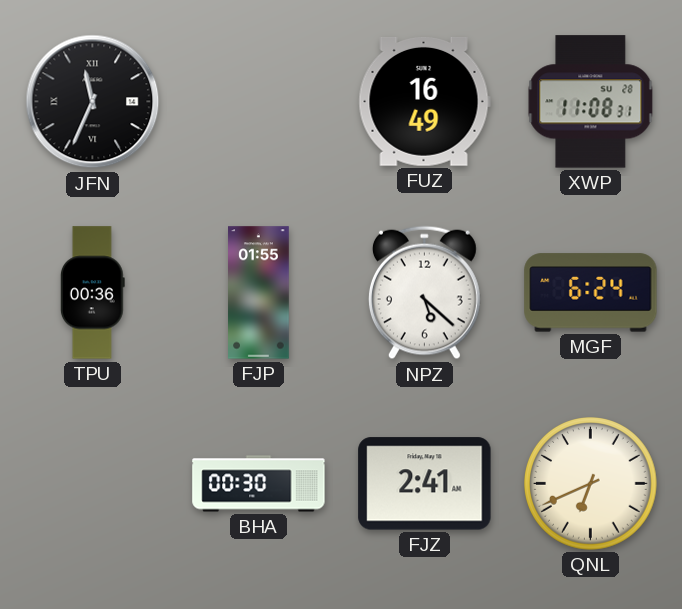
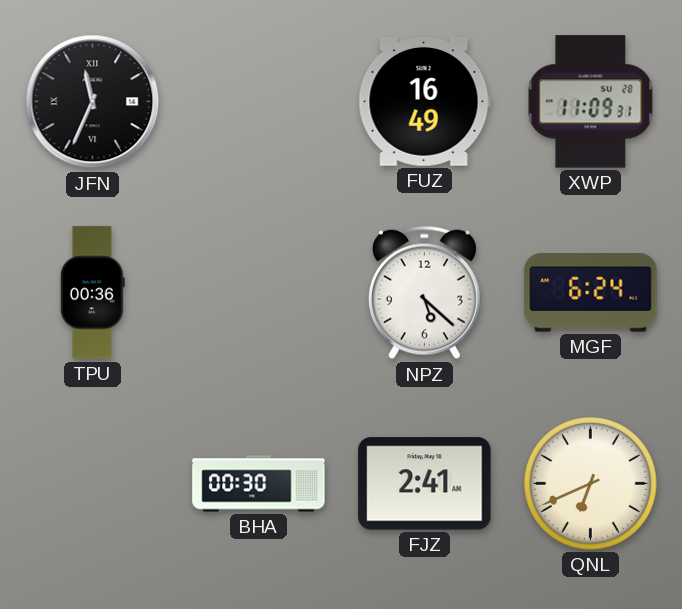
XWP: 11:08 -> 11:09
FJP: 01:55 -> none
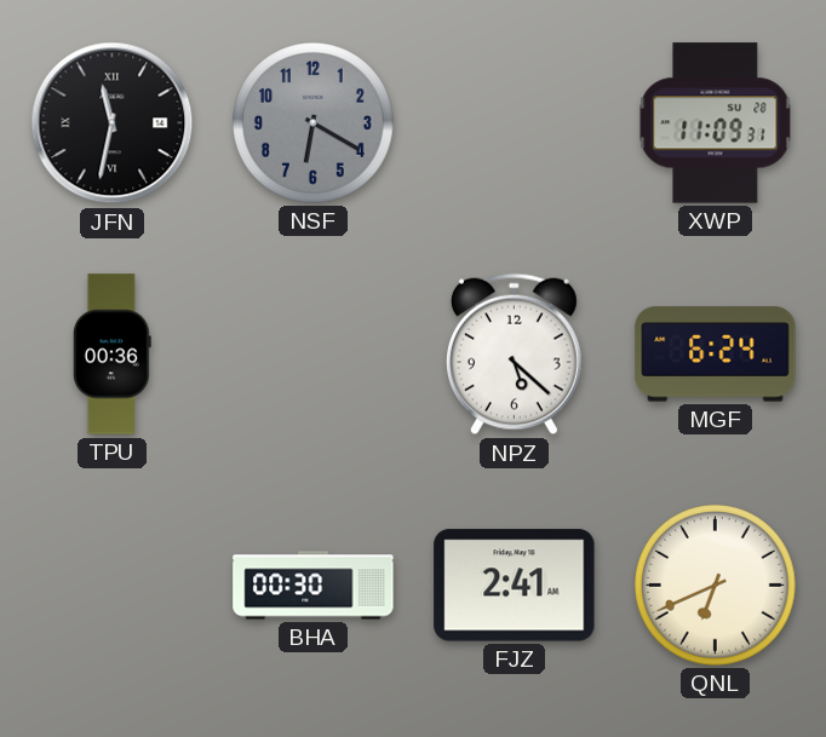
JFN: 11:34 -> 11:32
NSF: none -> 6:20
FUZ: 16:49 -> none
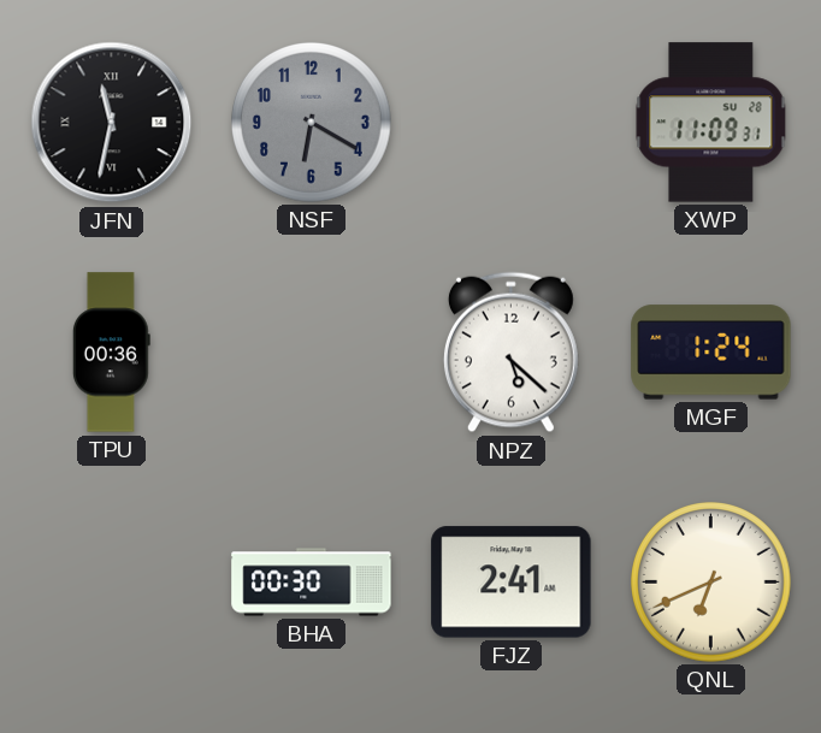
MGF: 6:24 -> 1:24
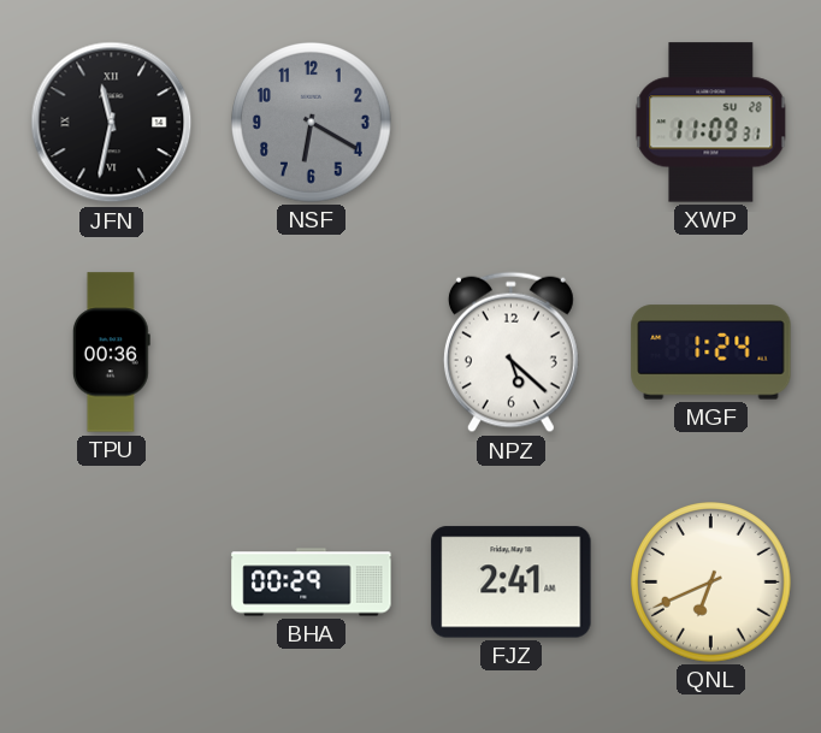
BHA: 00:30 -> 00:29
